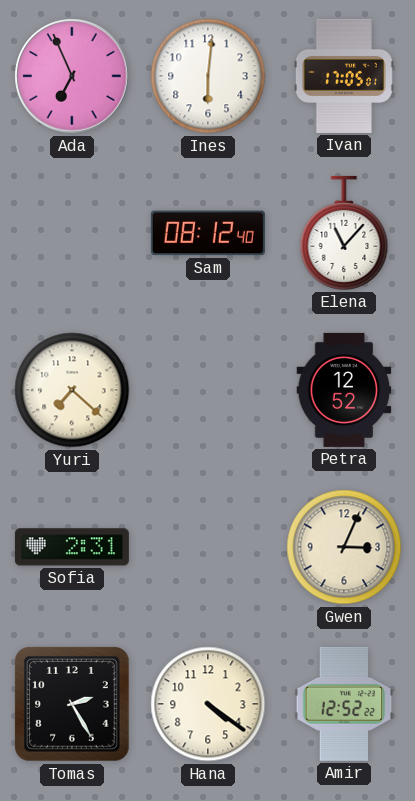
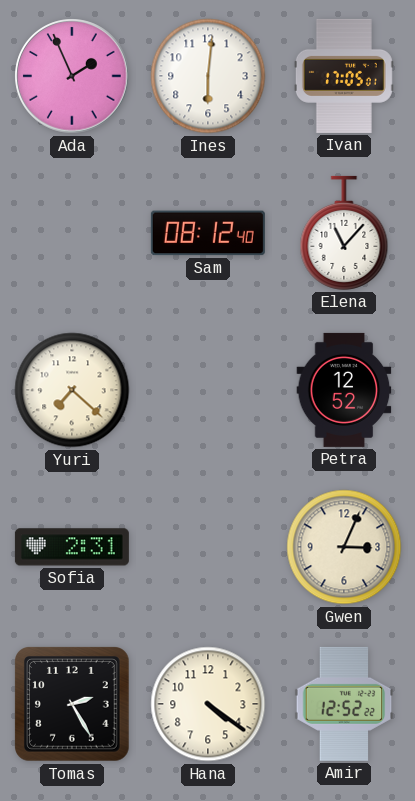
Ada: 6:56 -> 1:56
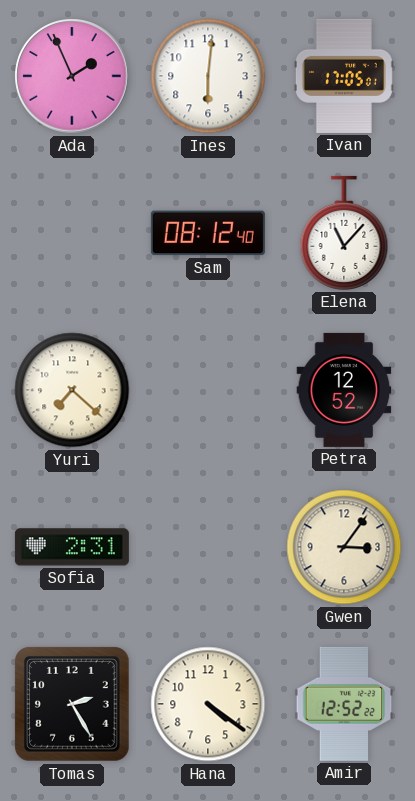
Gwen: 3:04 -> 3:06
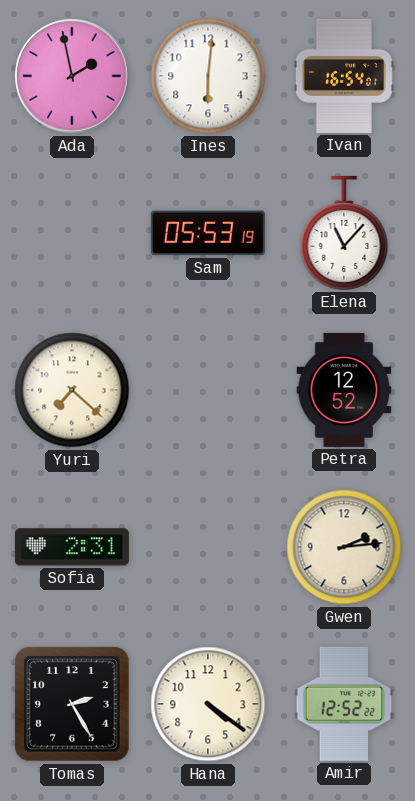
Ada: 1:56 -> 1:58
Ivan: 17:05 -> 16:54
Sam: 08:12 -> 05:53
Gwen: 3:06 -> 2:14
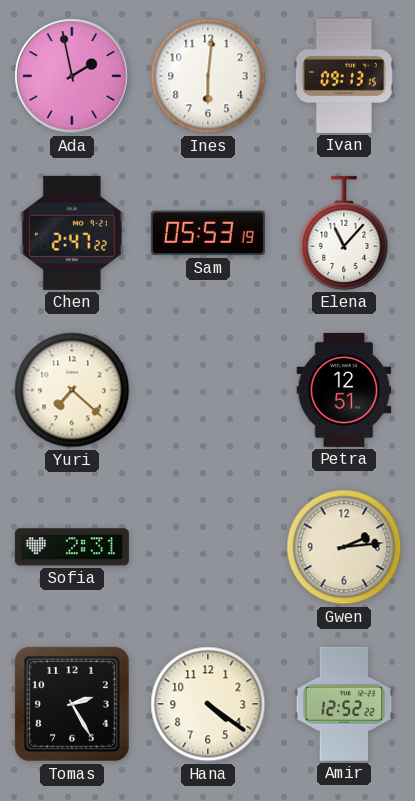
Ivan: 16:54 -> 09:13
Chen: none -> 2:47
Petra: 12:52 -> 12:51
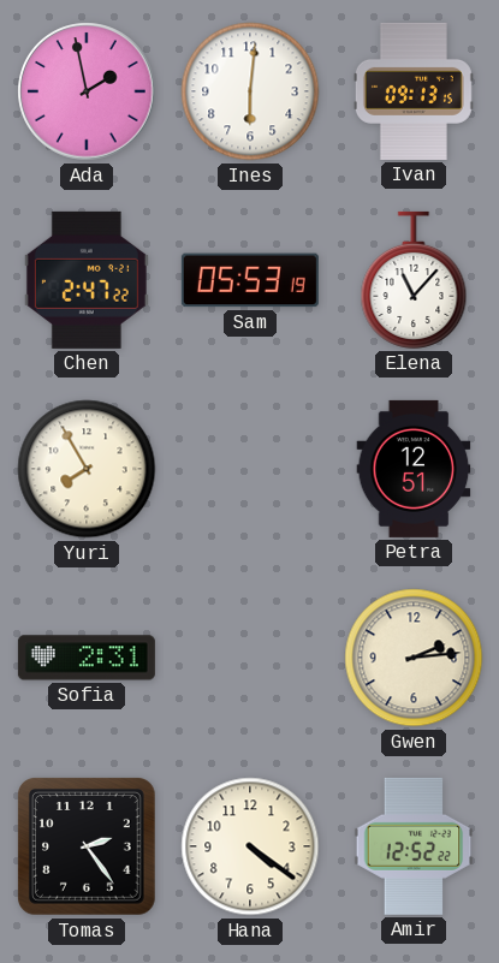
Yuri: 7:22 -> 7:55
Tomas: 2:25 -> 2:24
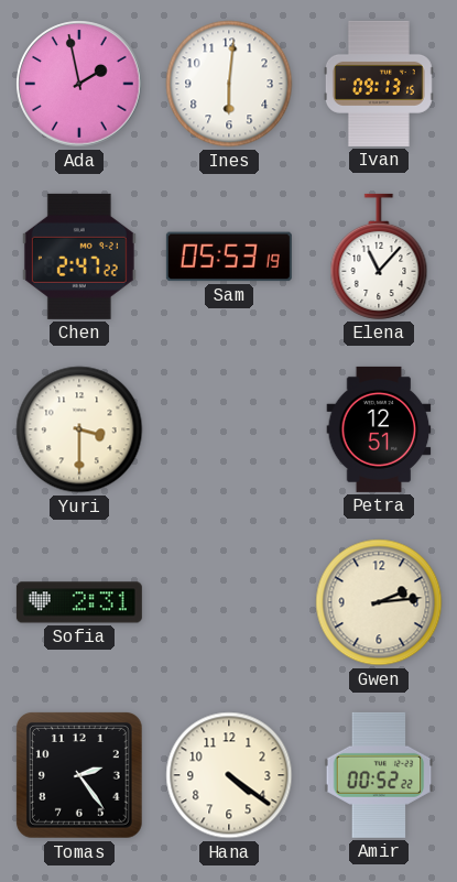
Yuri: 7:55 -> 3:30
Amir: 12:52 -> 00:52
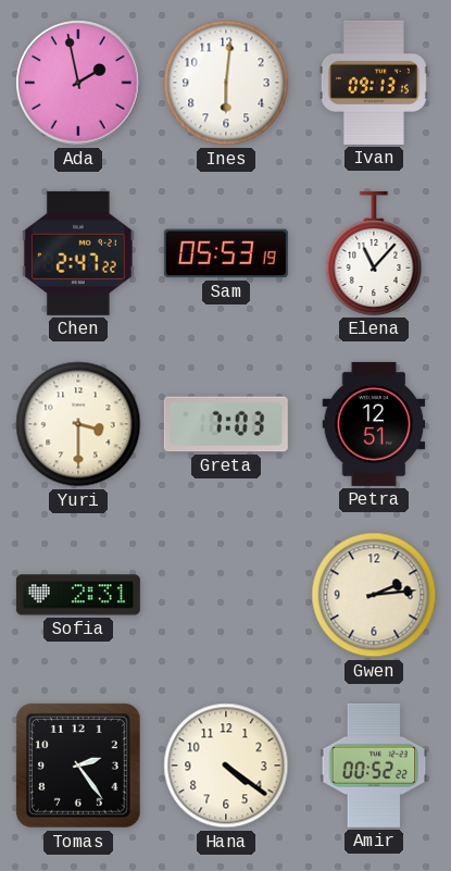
Greta: none -> 7:03
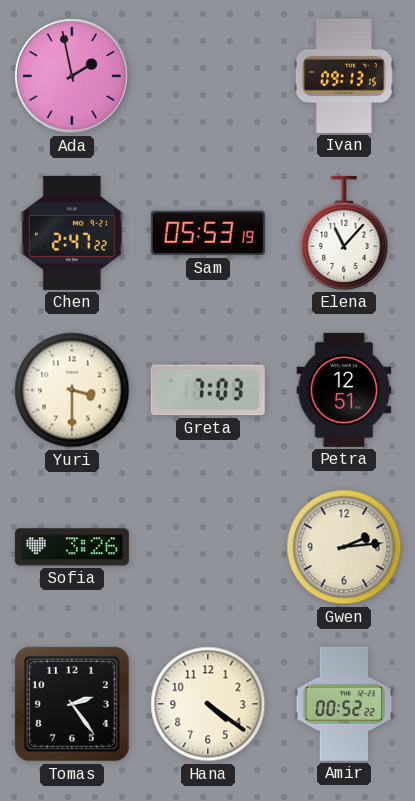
Ines: 6:01 -> none
Sofia: 2:31 -> 3:26
